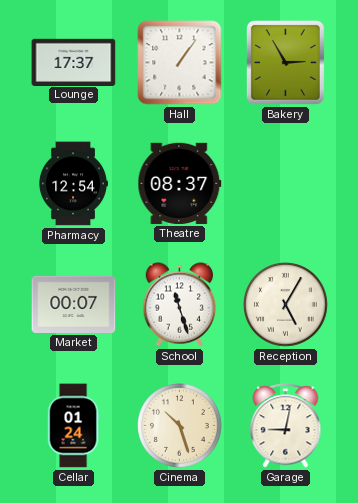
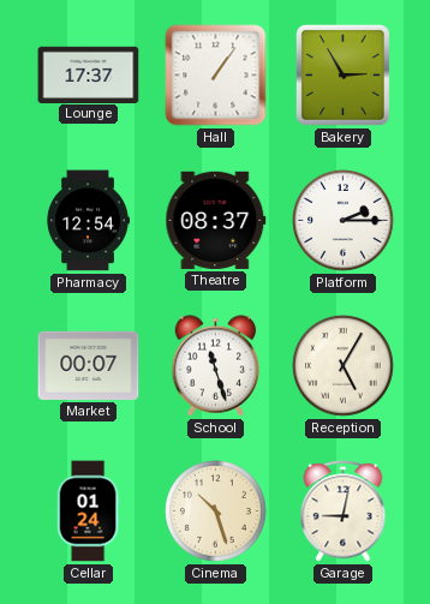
Platform: none -> 2:15
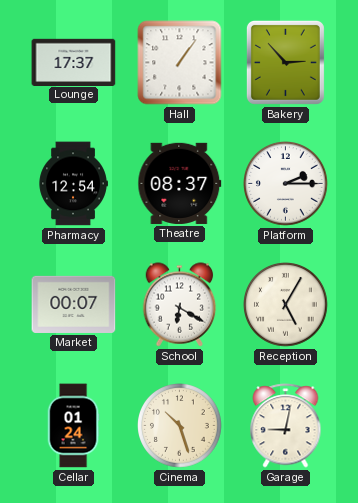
Bakery: 2:55 -> 2:53
School: 11:27 -> 6:20
